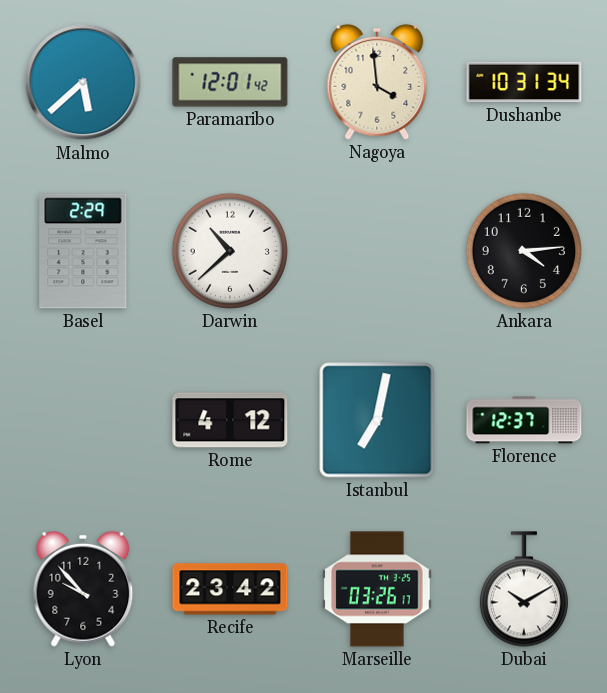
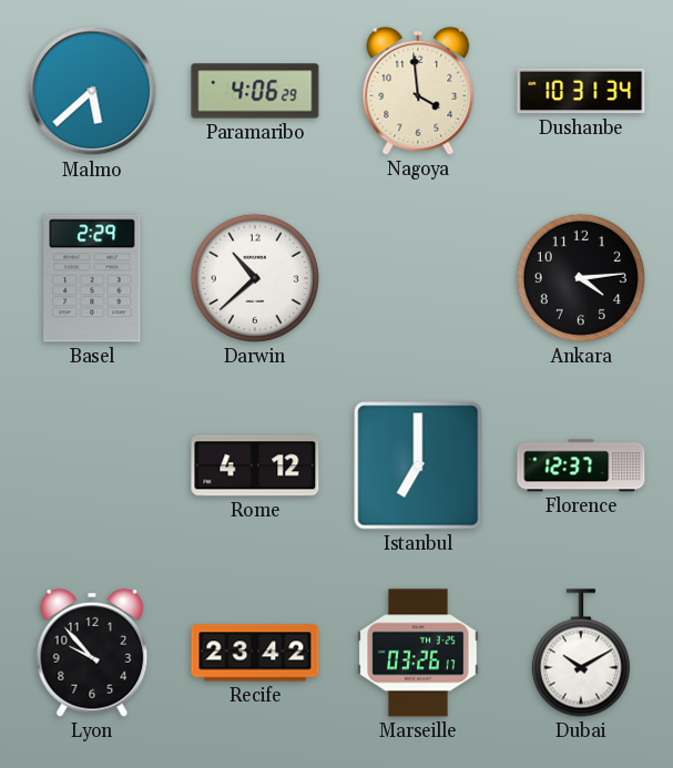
Paramaribo: 12:01 -> 4:06
Istanbul: 7:02 -> 7:00
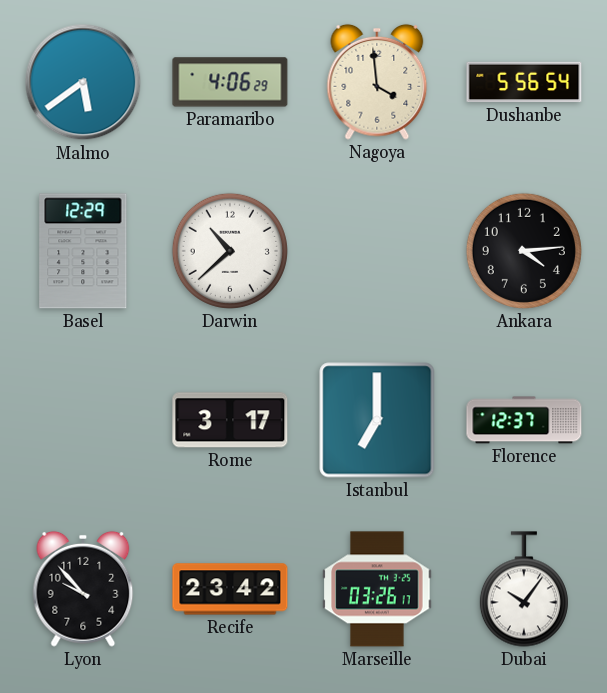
Malmo: 5:38 -> 5:39
Dushanbe: 10:31 -> 5:56
Basel: 2:29 -> 12:29
Rome: 4:12 -> 3:17
Dubai: 10:10 -> 10:06
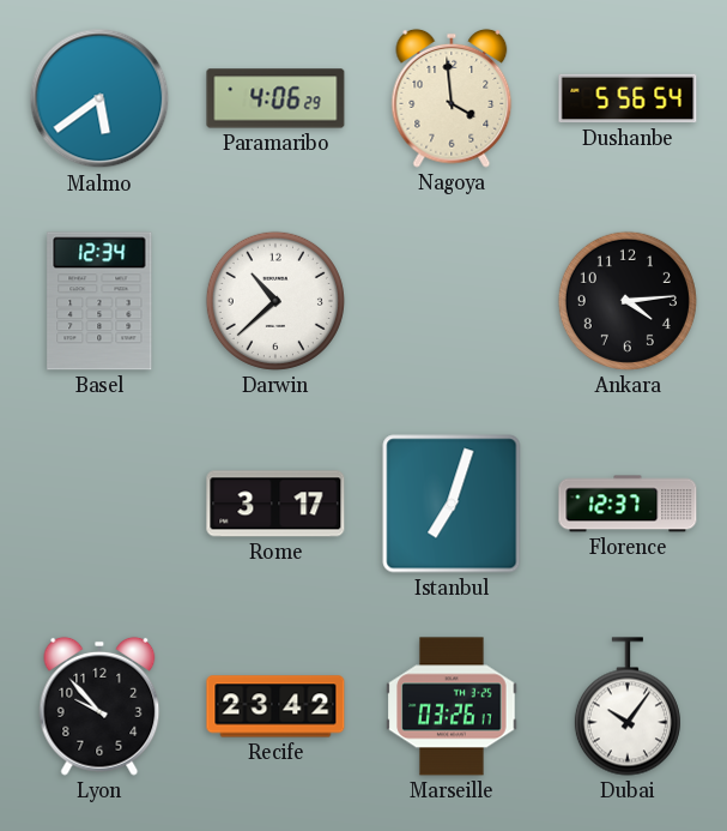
Basel: 12:29 -> 12:34
Istanbul: 7:00 -> 7:03
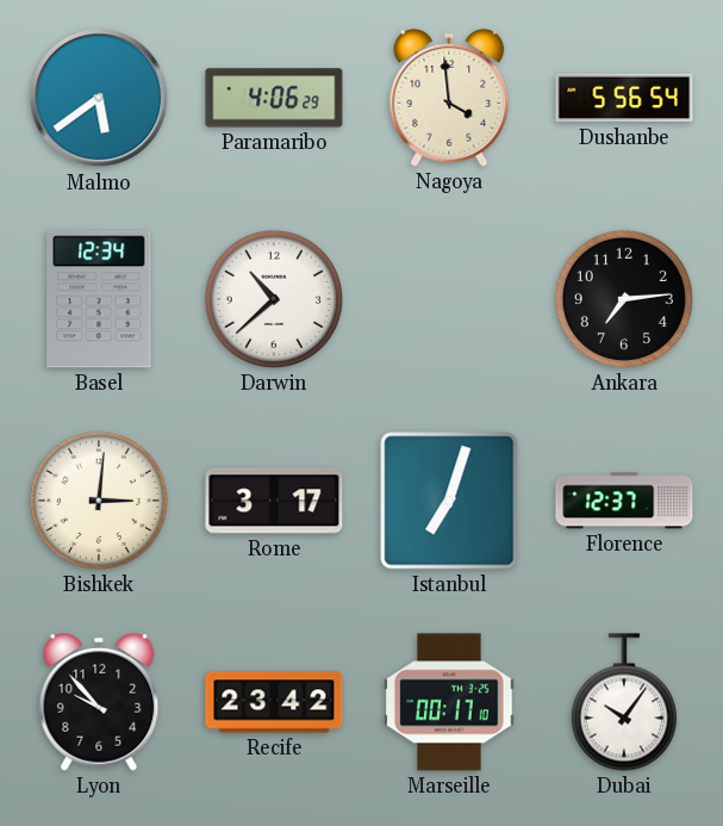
Ankara: 4:14 -> 7:14
Bishkek: none -> 3:01
Marseille: 03:26 -> 00:17
